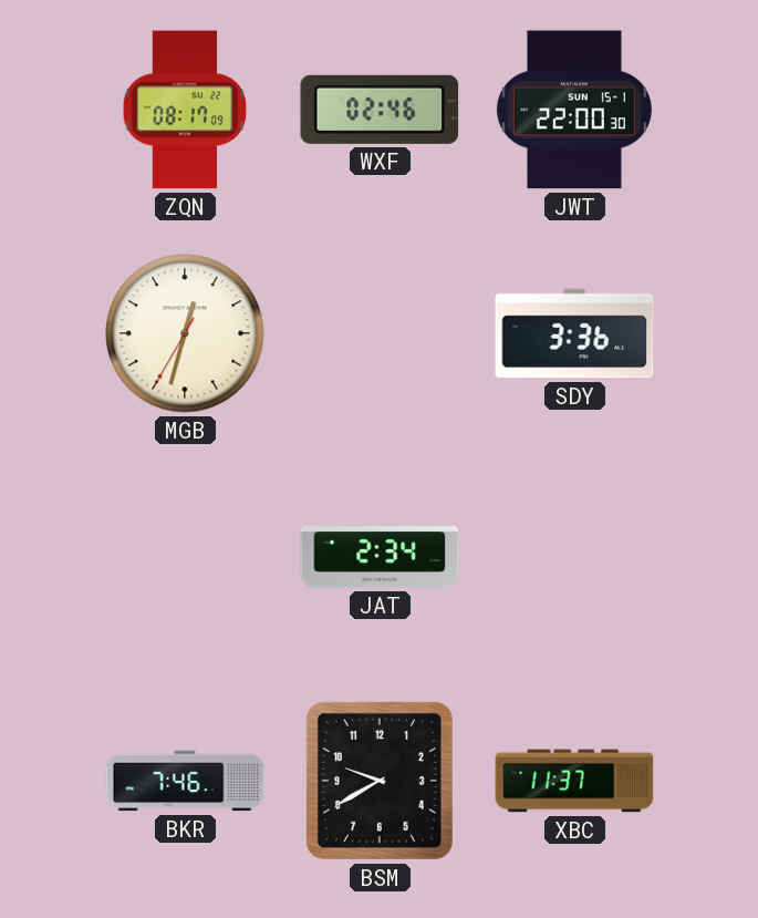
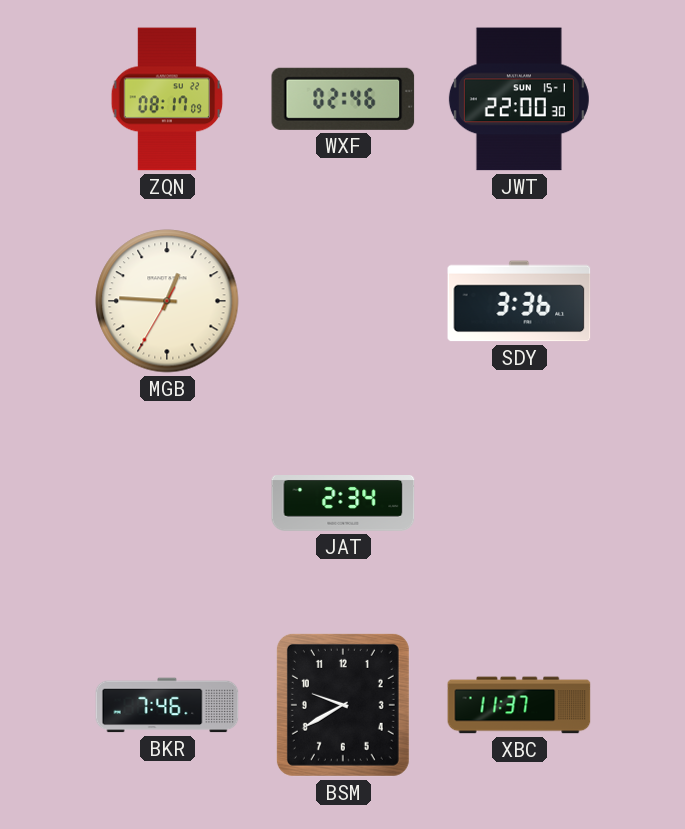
MGB: 12:32 -> 12:45
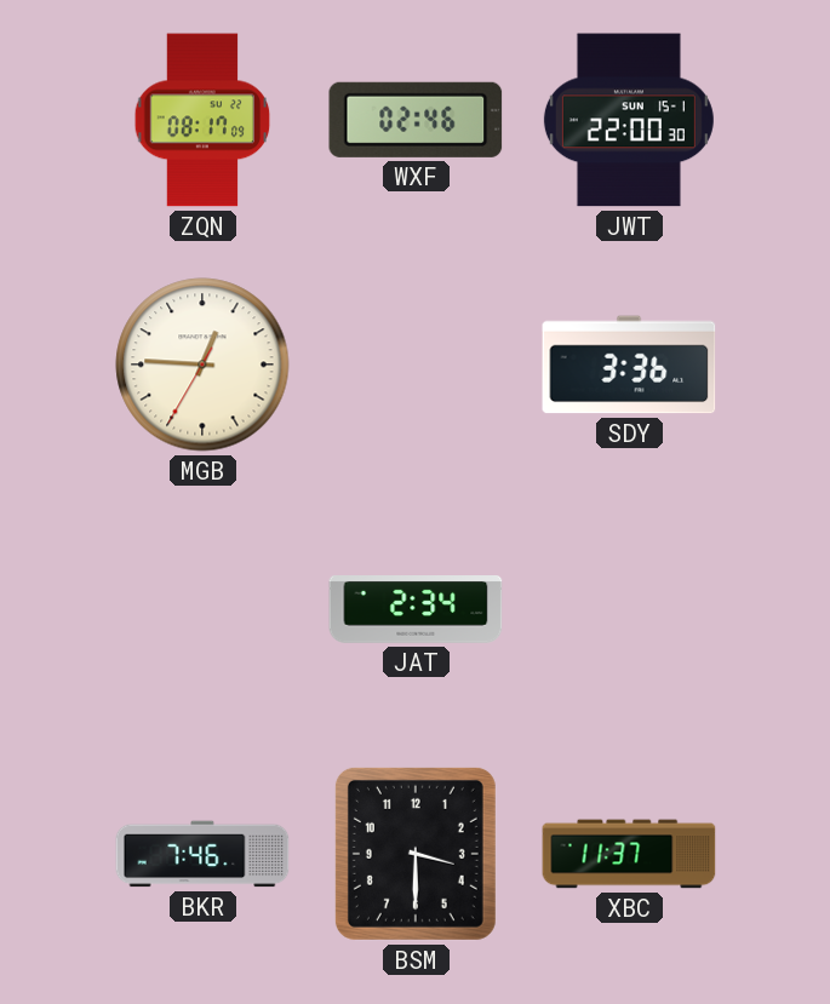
BSM: 9:40 -> 3:30
